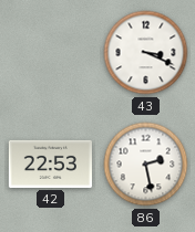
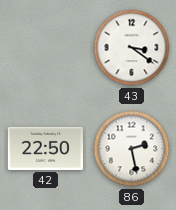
43: 3:19 -> 3:21
42: 22:53 -> 22:50
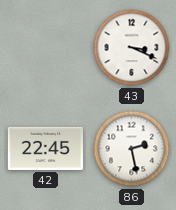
43: 3:21 -> 3:19
42: 22:50 -> 22:45
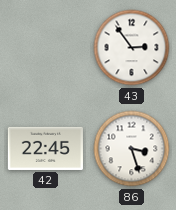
43: 3:19 -> 2:54
86: 2:28 -> 3:27
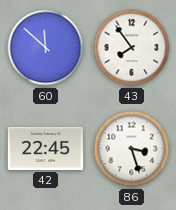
60: none -> 11:52
43: 2:54 -> 7:54
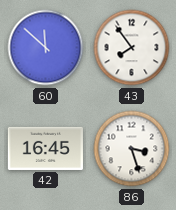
42: 22:45 -> 16:45
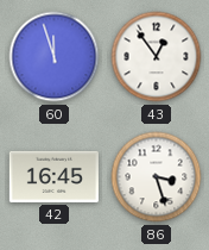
60: 11:52 -> 11:57
43: 7:54 -> 12:54
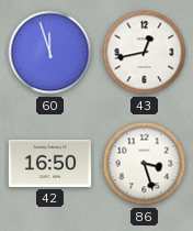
43: 12:54 -> 12:43
42: 16:45 -> 16:50
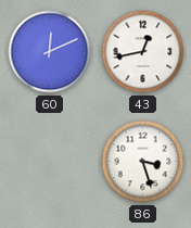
60: 11:57 -> 12:11
42: 16:50 -> none
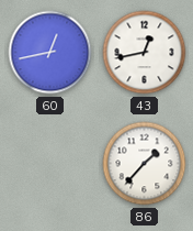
60: 12:11 -> 12:43
86: 3:27 -> 1:37
